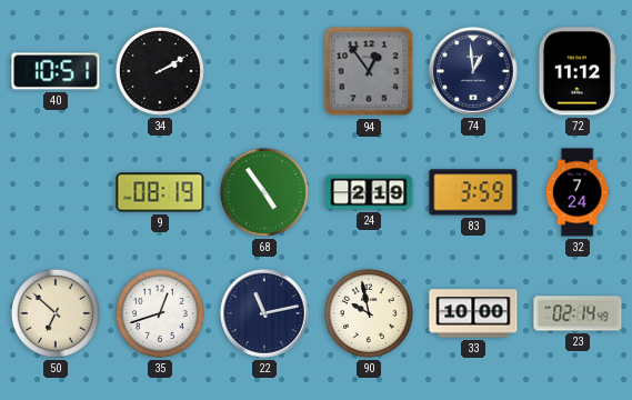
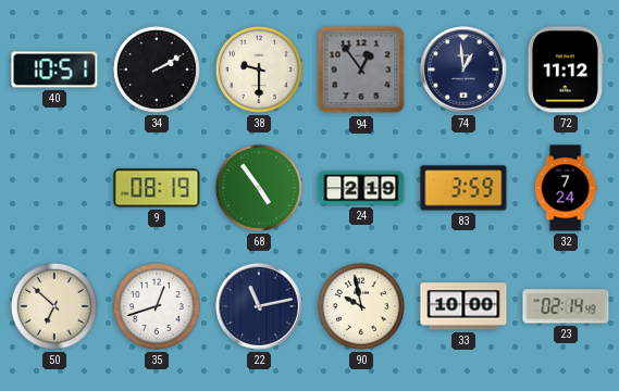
38: none -> 9:30
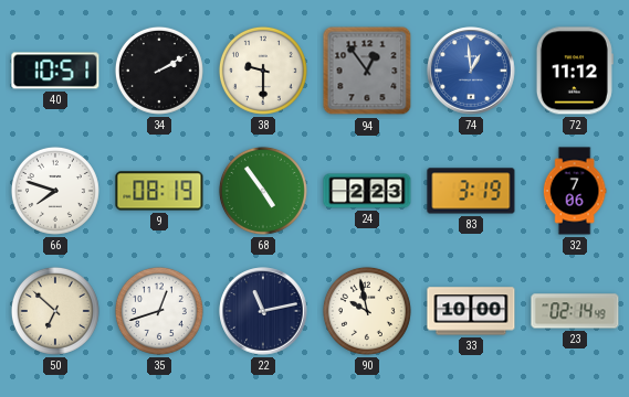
74 dial: navy -> blue
66: none -> 7:48
24: 2:19 -> 2:23
83: 3:59 -> 3:19
32: 7:24 -> 7:06
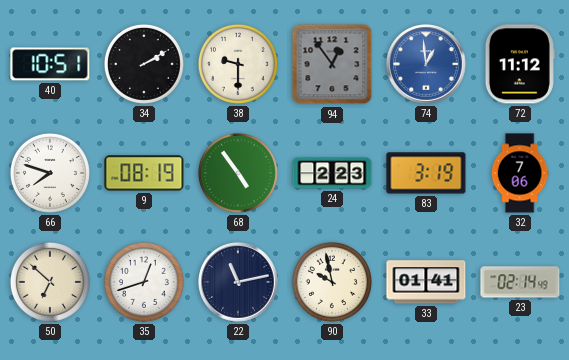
33: 10:00 -> 01:41
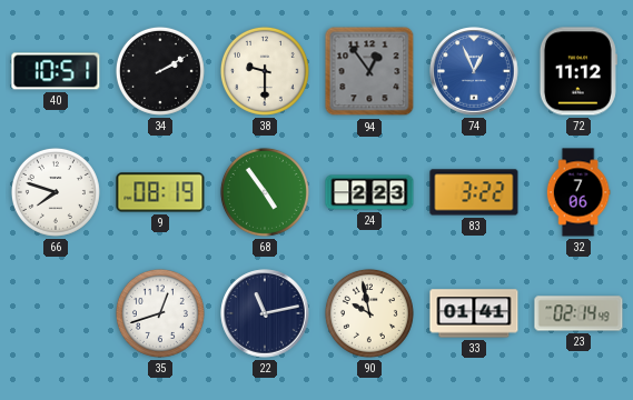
74: 12:59 -> 12:56
83: 3:19 -> 3:22
50: 6:52 -> none
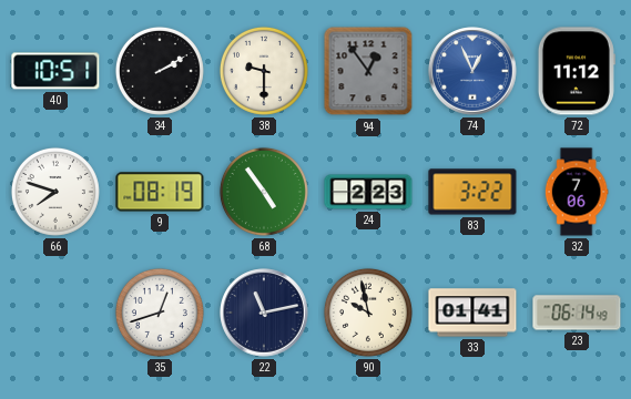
23: 02:14 -> 06:14
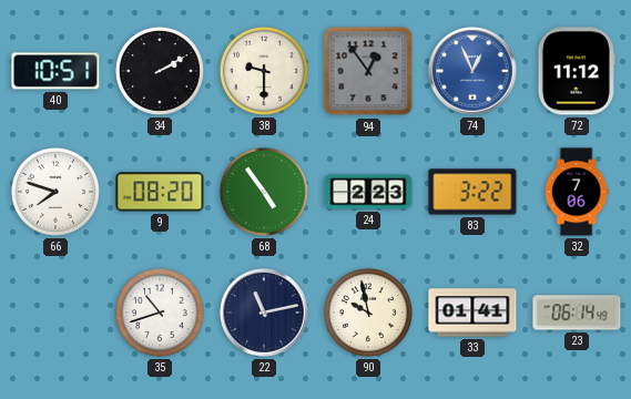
9: 08:19 -> 08:20
35: 12:42 -> 10:42
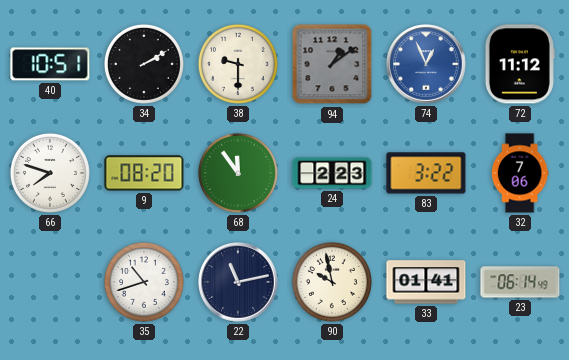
94: 12:54 -> 1:09
68: 4:54 -> 11:54
